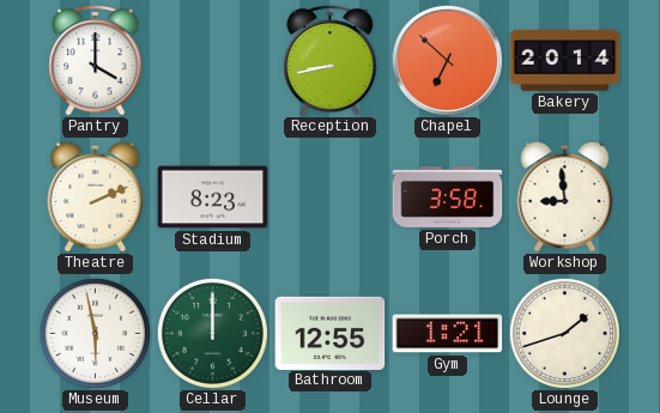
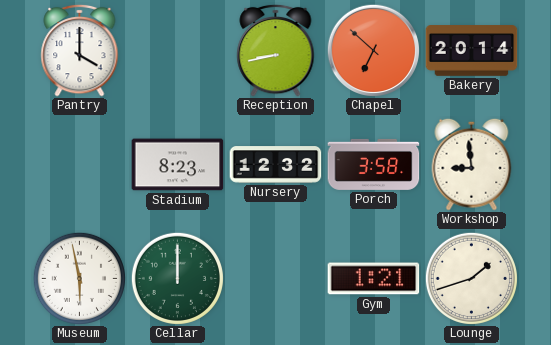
Theatre: 2:11 -> none
Nursery: none -> 12:32
Bathroom: 12:55 -> none
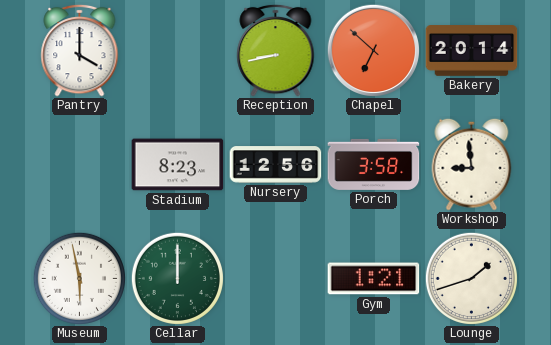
Nursery: 12:32 -> 12:56
